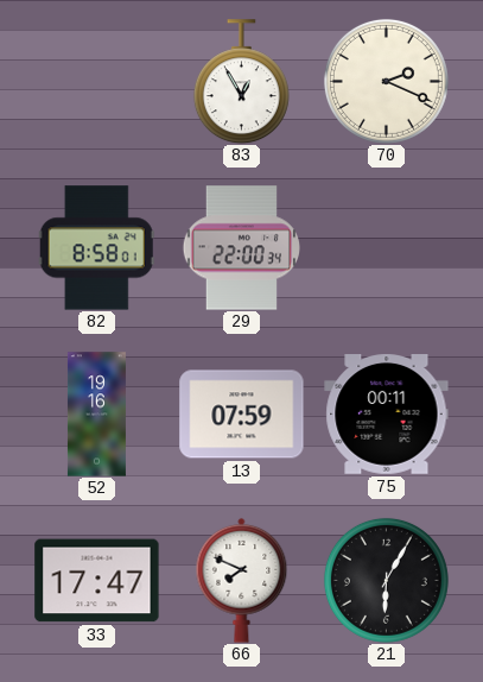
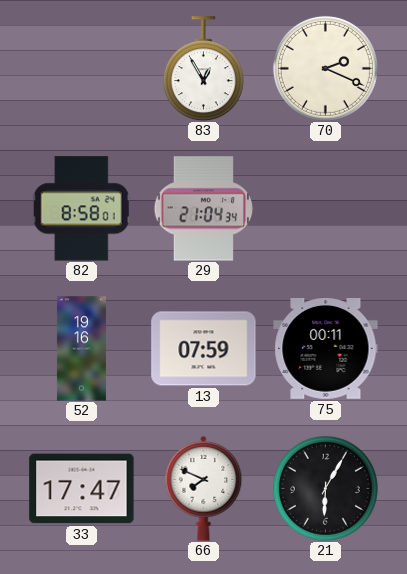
29: 22:00 -> 21:04
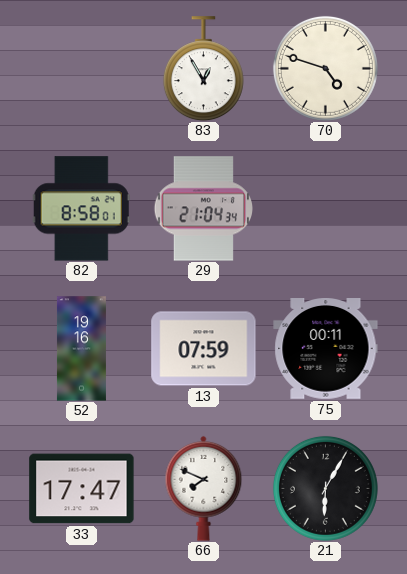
70: 2:19 -> 4:48
